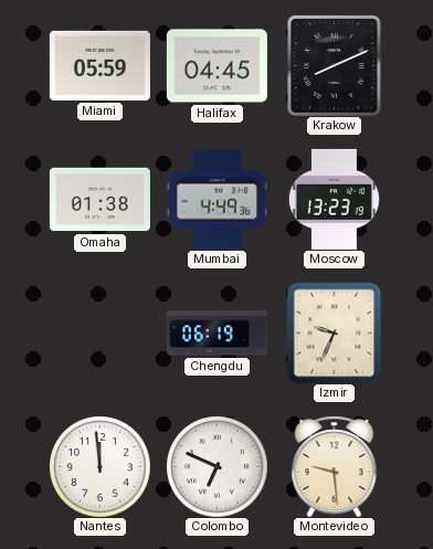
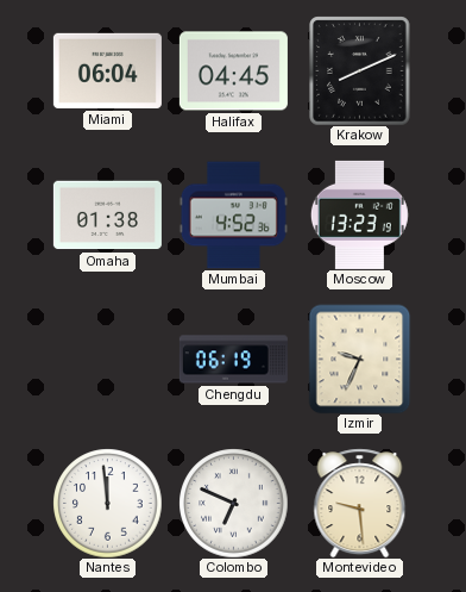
Miami: 05:59 -> 06:04
Mumbai: 4:49 -> 4:52
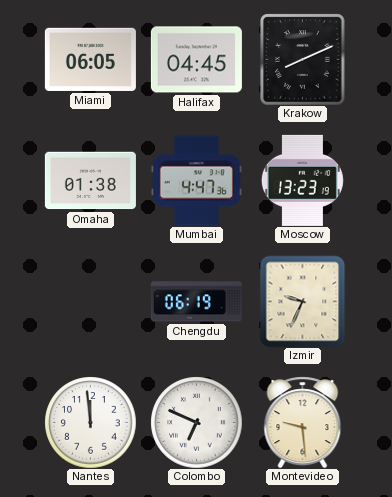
Miami: 06:04 -> 06:05
Mumbai: 4:52 -> 4:47
